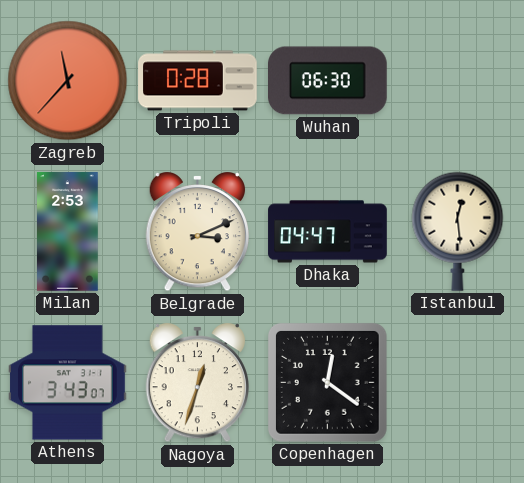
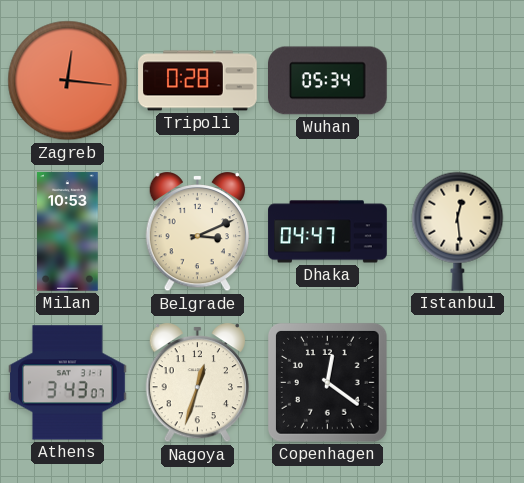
Zagreb: 11:37 -> 12:16
Wuhan: 06:30 -> 05:34
Milan: 2:53 -> 10:53
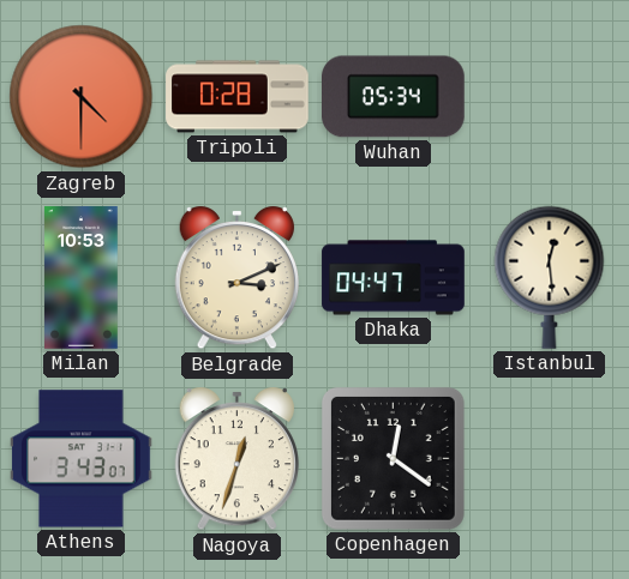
Zagreb: 12:16 -> 4:30
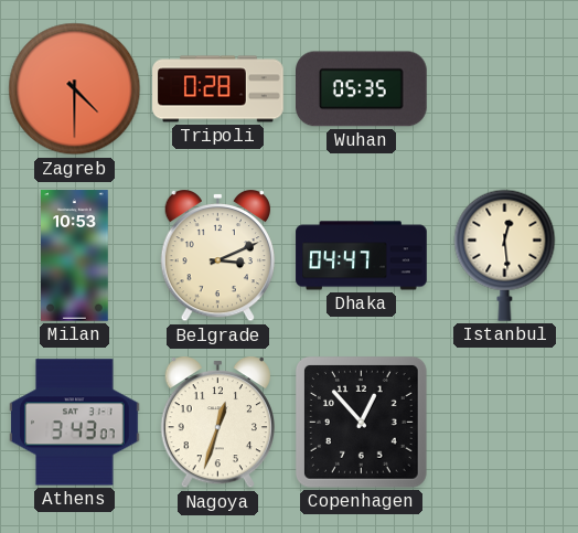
Wuhan: 05:34 -> 05:35
Copenhagen: 12:21 -> 12:53
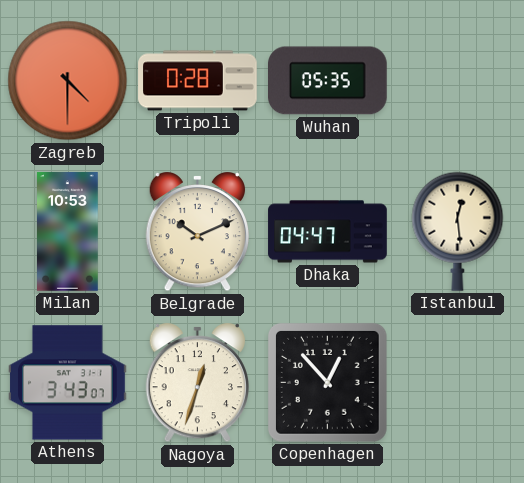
Belgrade: 3:11 -> 10:11
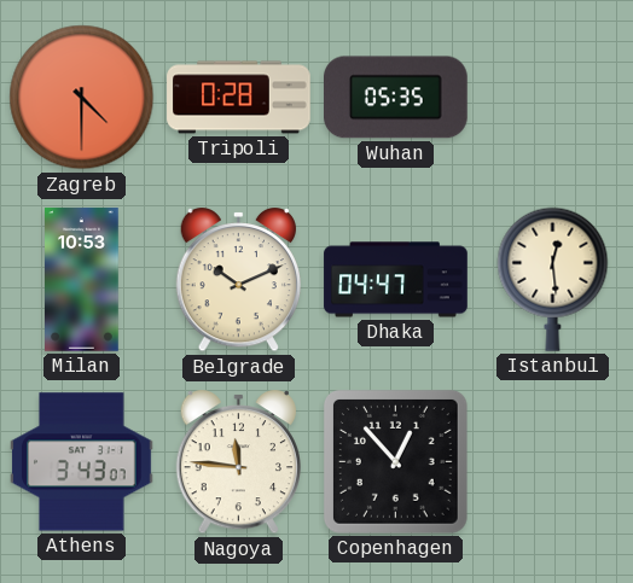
Nagoya: 12:33 -> 11:46
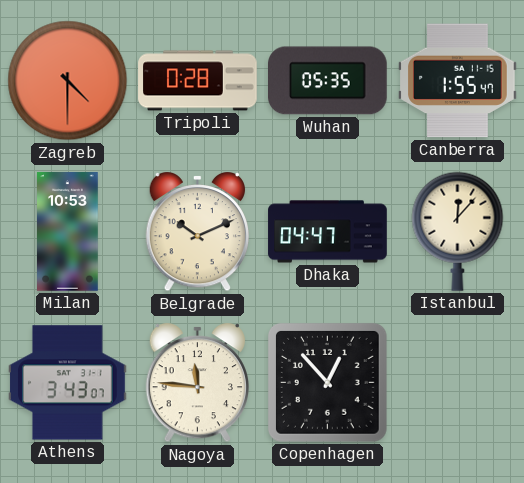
Canberra: none -> 1:55
Istanbul: 12:29 -> 12:07
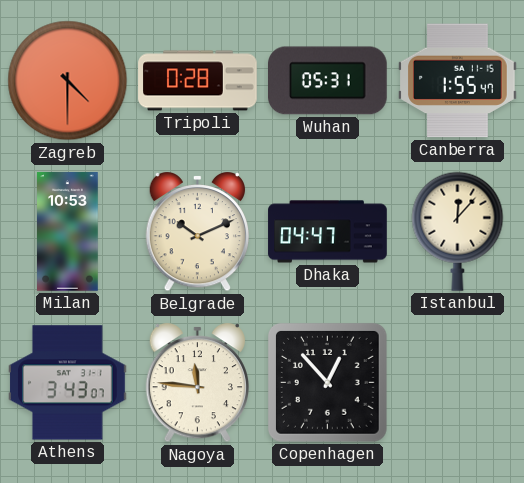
Wuhan: 05:35 -> 05:31
